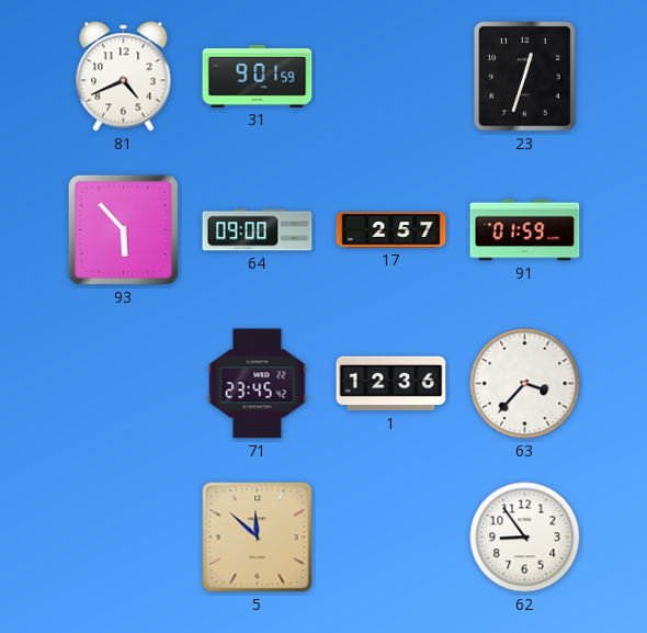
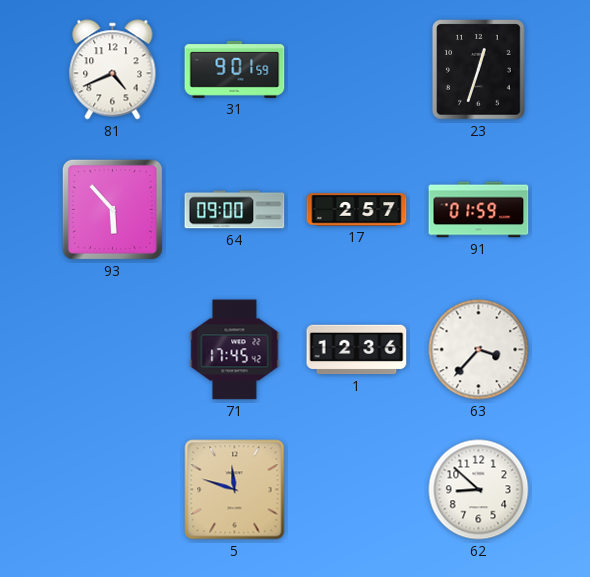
71: 23:45 -> 17:45
5: 11:52 -> 11:48
62: 8:54 -> 8:52
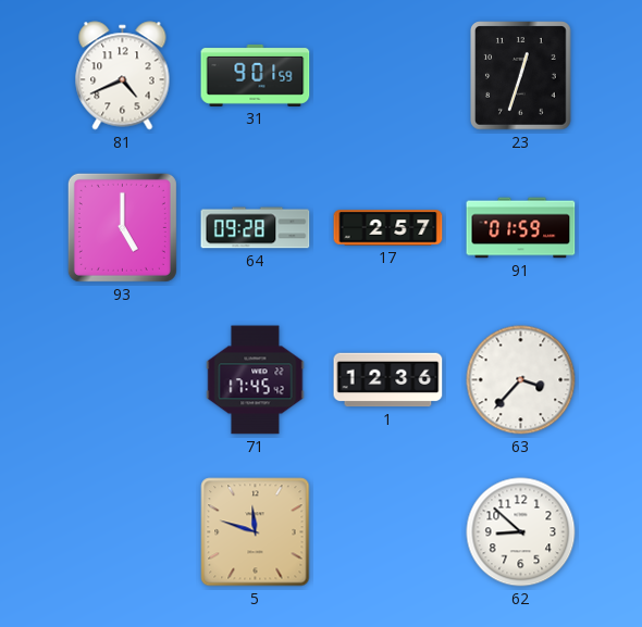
93: 5:53 -> 5:00
64: 09:00 -> 09:28
